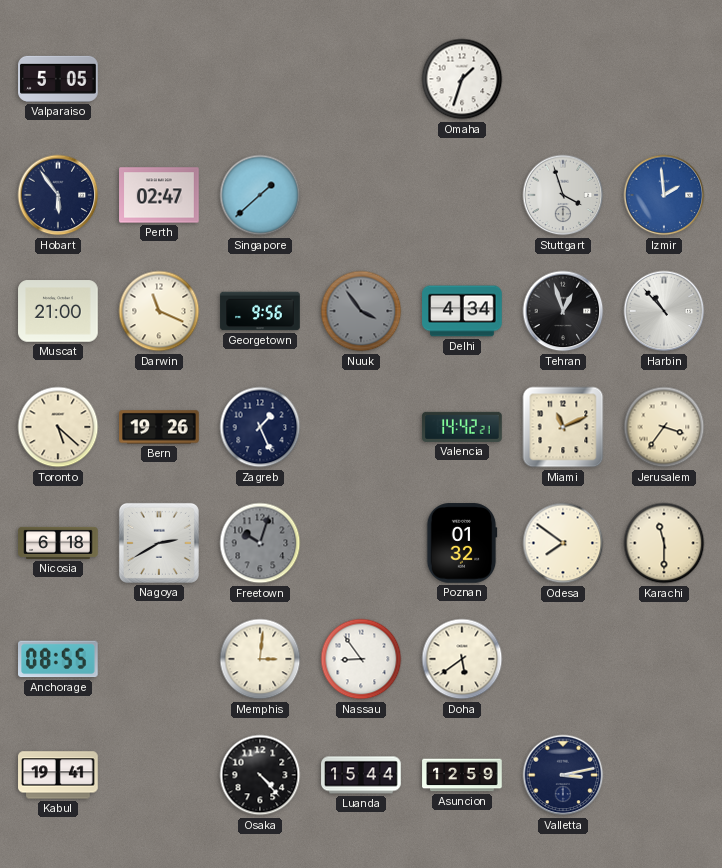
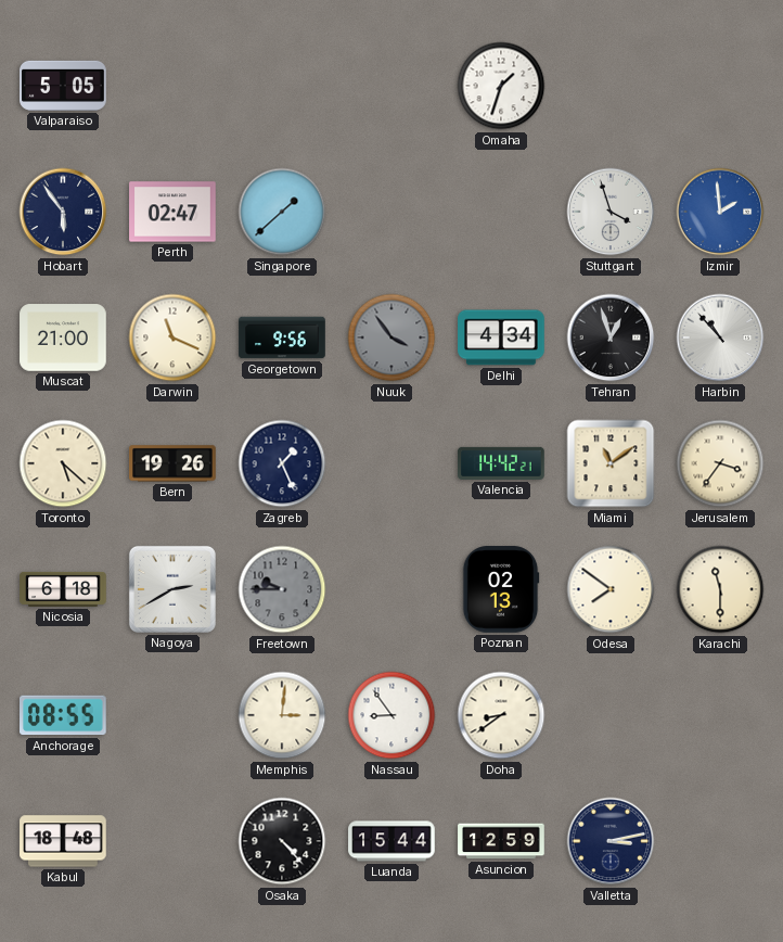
Miami: 11:11 -> 11:09
Freetown: 10:03 -> 9:45
Poznan: 01:32 -> 02:13
Doha: 5:39 -> 8:39
Kabul: 19:41 -> 18:48
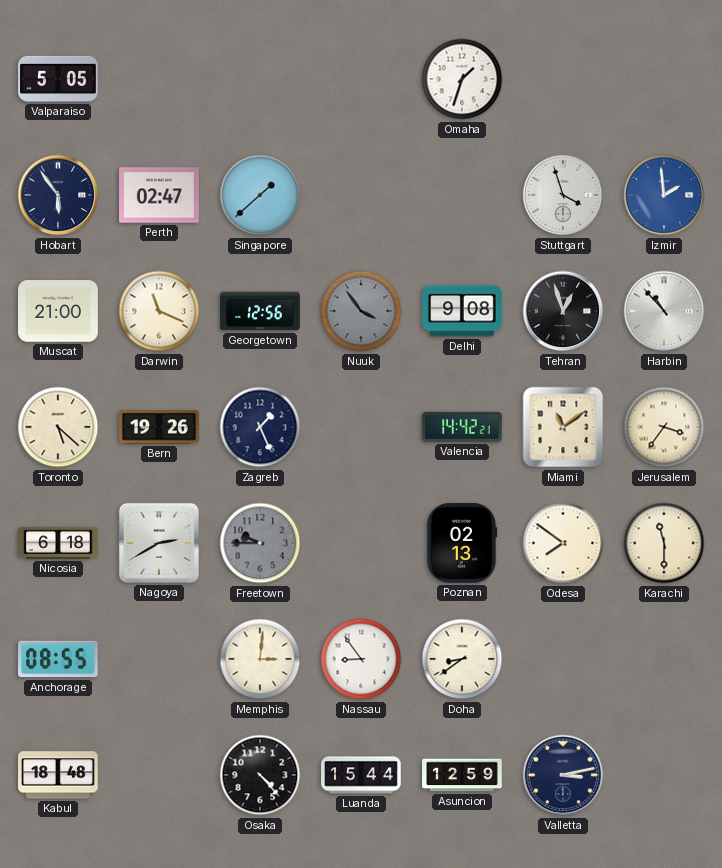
Georgetown: 9:56 -> 12:56
Delhi: 4:34 -> 9:08
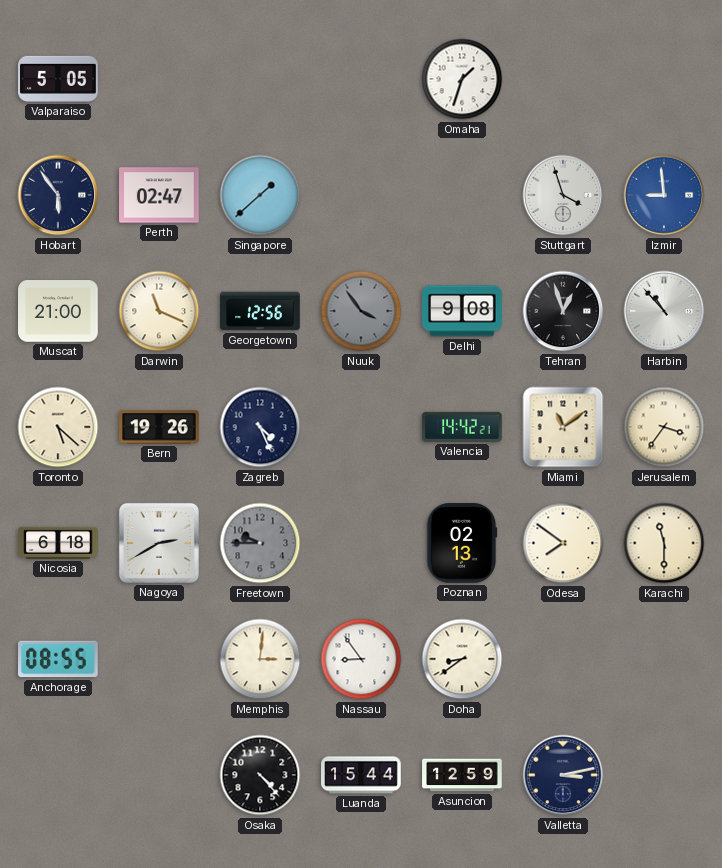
Izmir: 1:59 -> 8:59
Zagreb: 1:26 -> 4:26
Kabul: 18:48 -> none
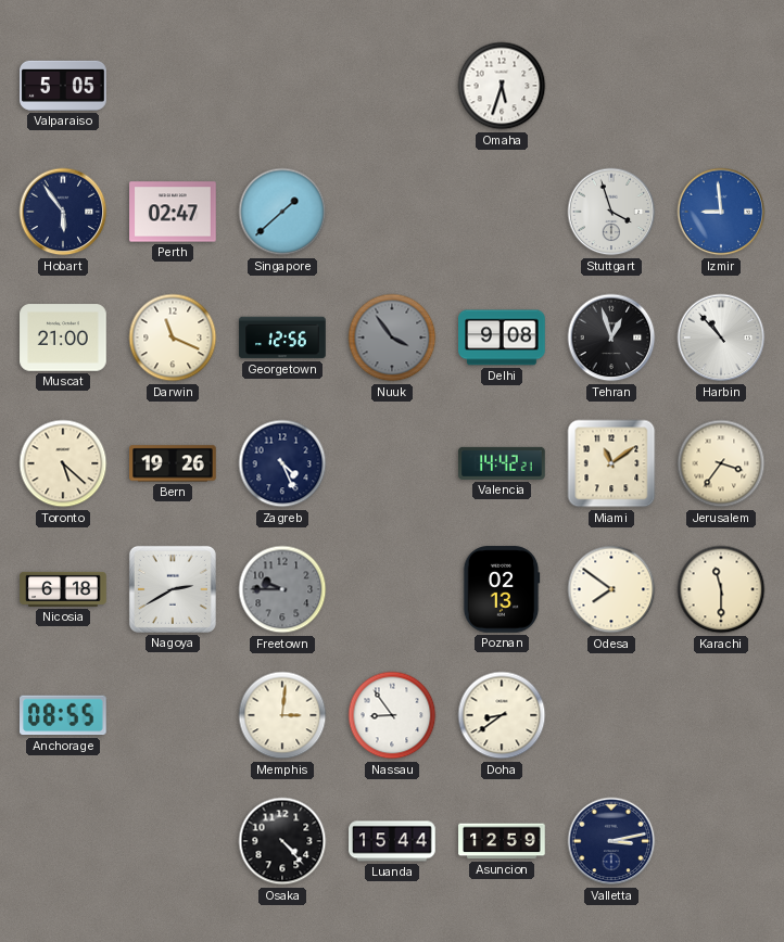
Omaha: 1:33 -> 5:33
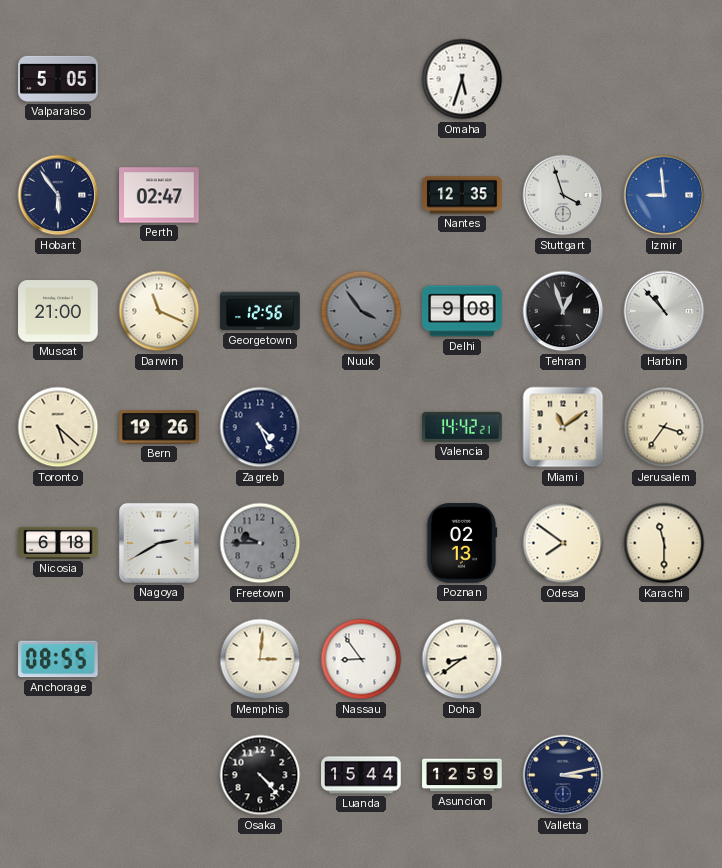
Singapore: 1:38 -> none
Nantes: none -> 12:35
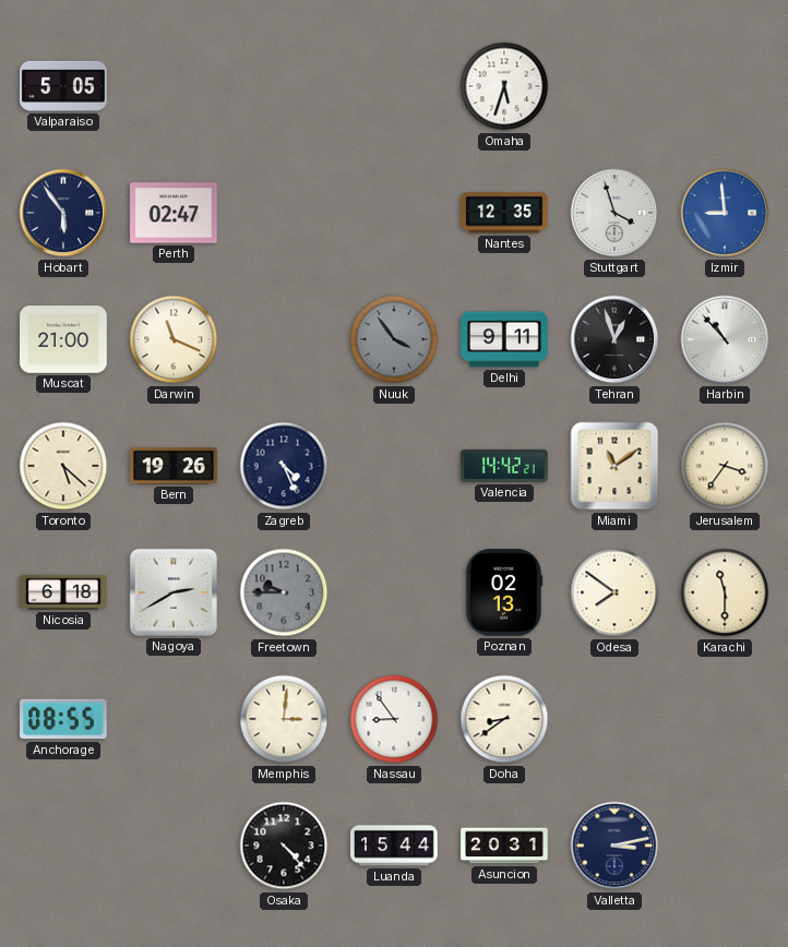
Georgetown: 12:56 -> none
Delhi: 9:08 -> 9:11
Asuncion: 12:59 -> 20:31
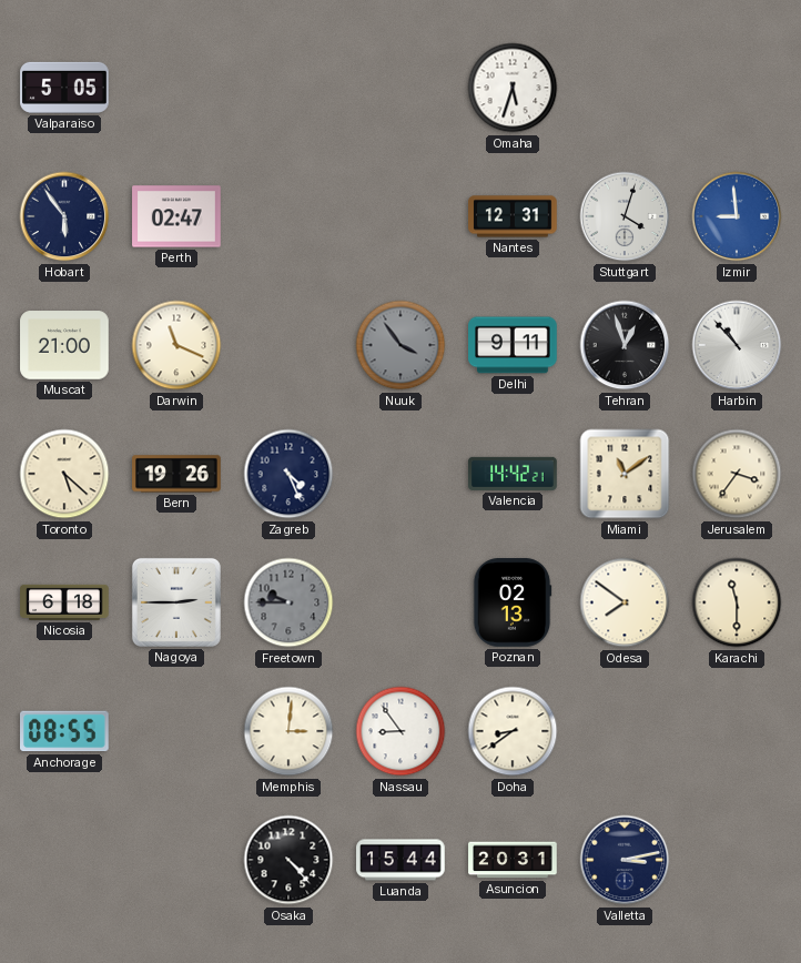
Nantes: 12:35 -> 12:31
Stuttgart: 3:57 -> 4:03
Nagoya: 2:40 -> 2:45
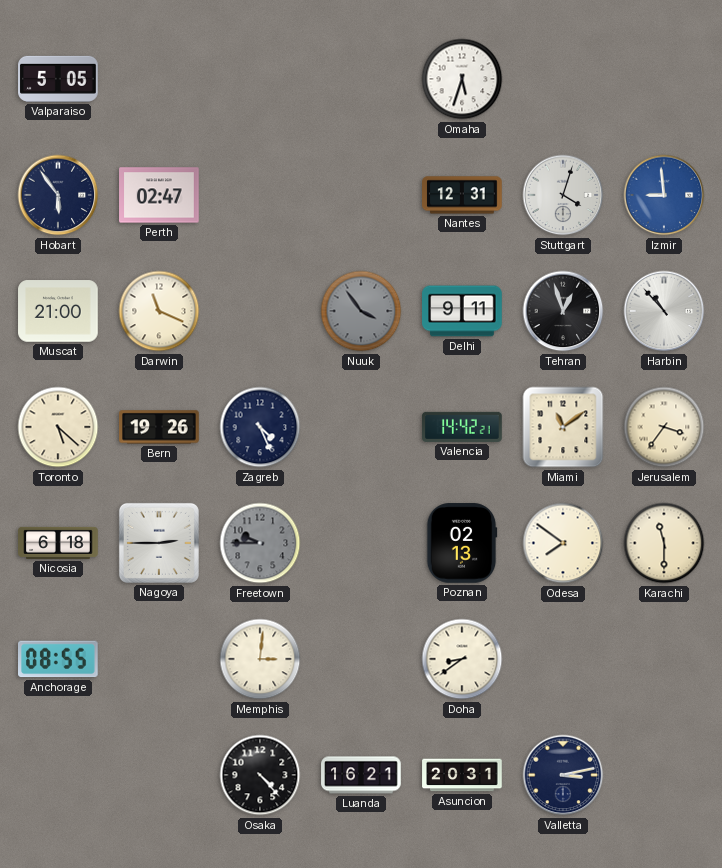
Nassau: 8:54 -> none
Luanda: 15:44 -> 16:21
